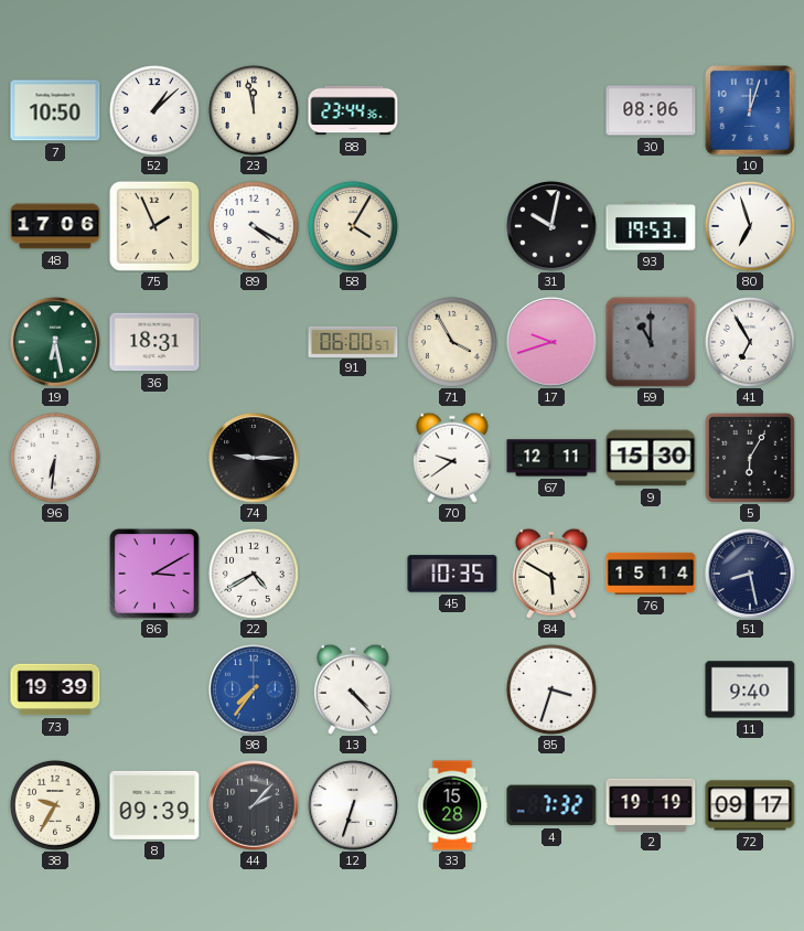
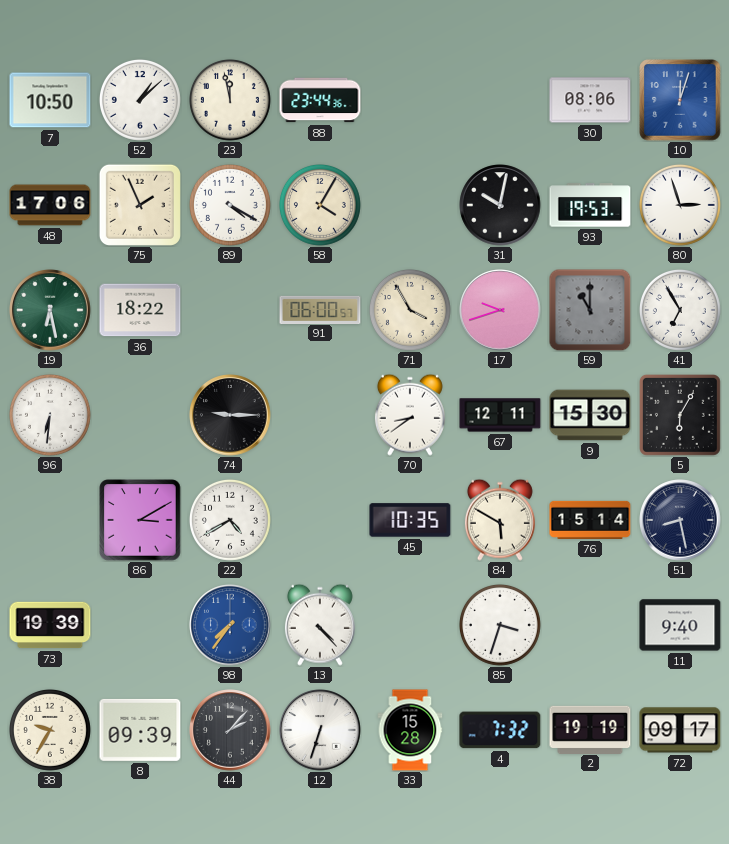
80: 6:57 -> 2:57
36: 18:31 -> 18:22
70: 9:39 -> 8:39
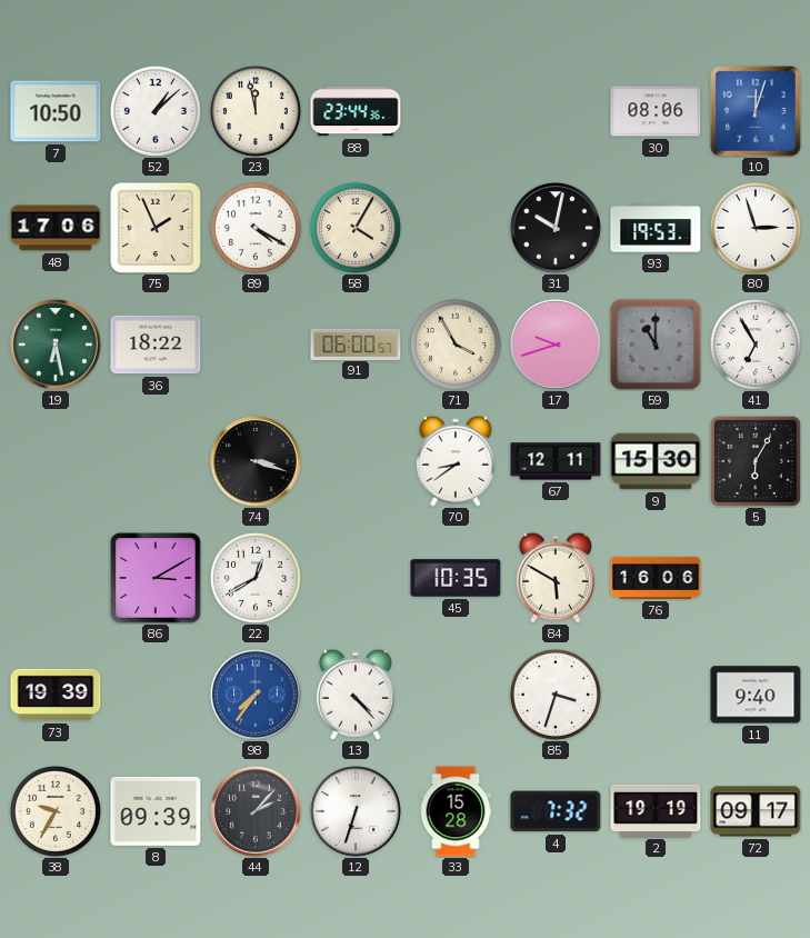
96: 6:31 -> none
74: 9:15 -> 3:18
22: 4:40 -> 12:40
76: 15:14 -> 16:06
51: 8:28 -> none
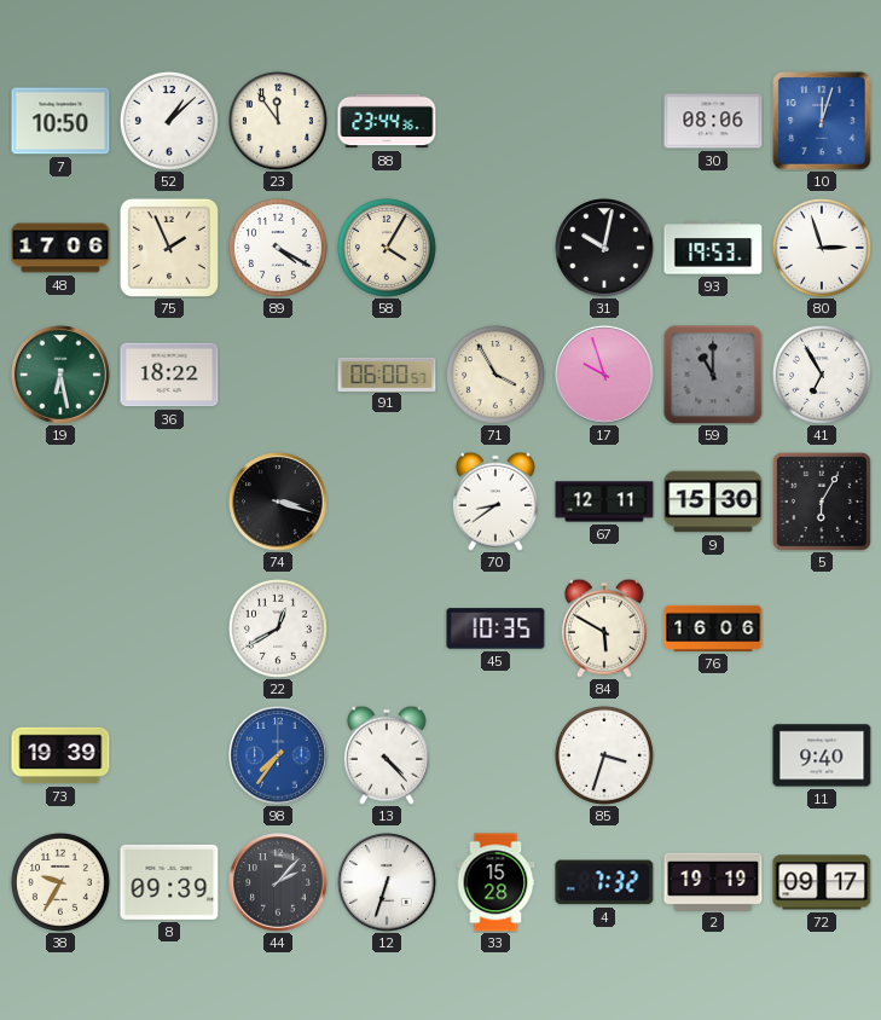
23: 11:58 -> 11:54
17: 9:42 -> 9:57
86: 3:10 -> none
